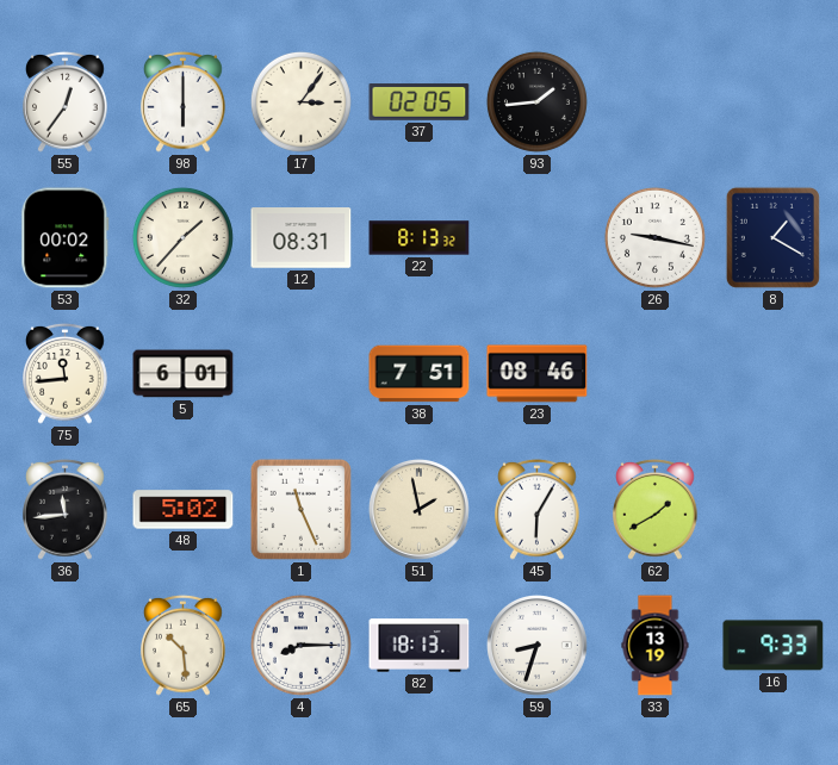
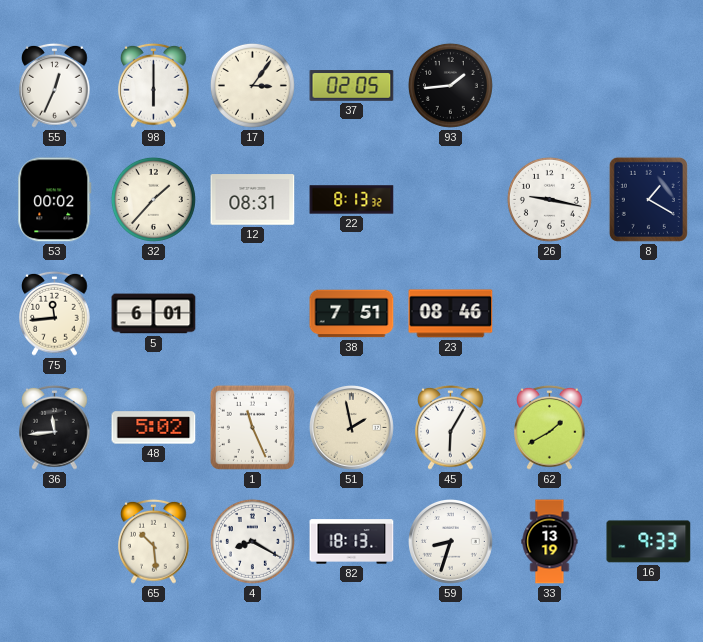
55: 12:36 -> 12:34
4: 8:15 -> 8:20
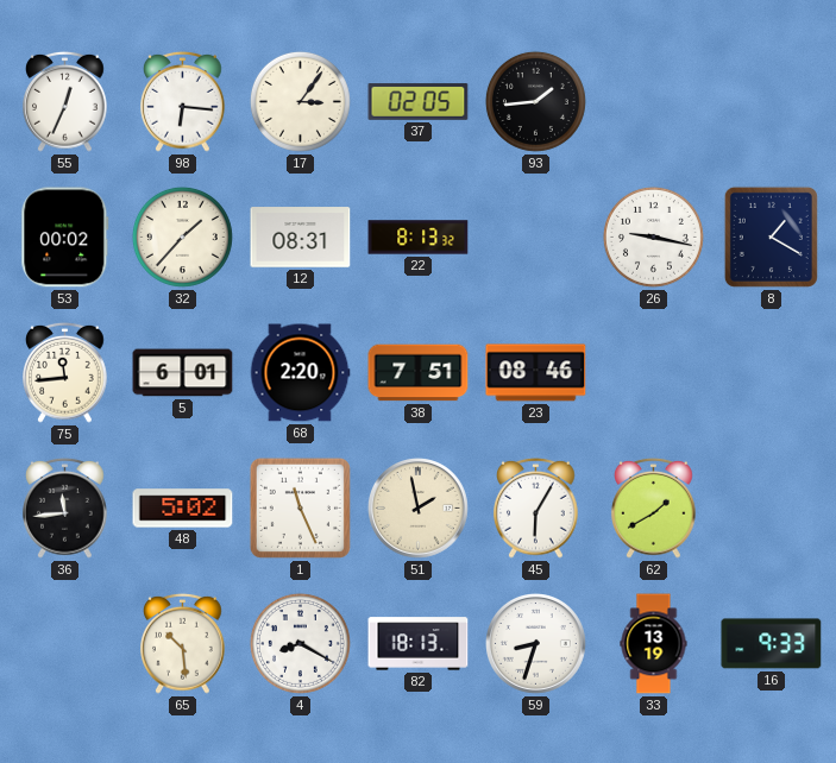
98: 6:00 -> 6:16
68: none -> 2:20
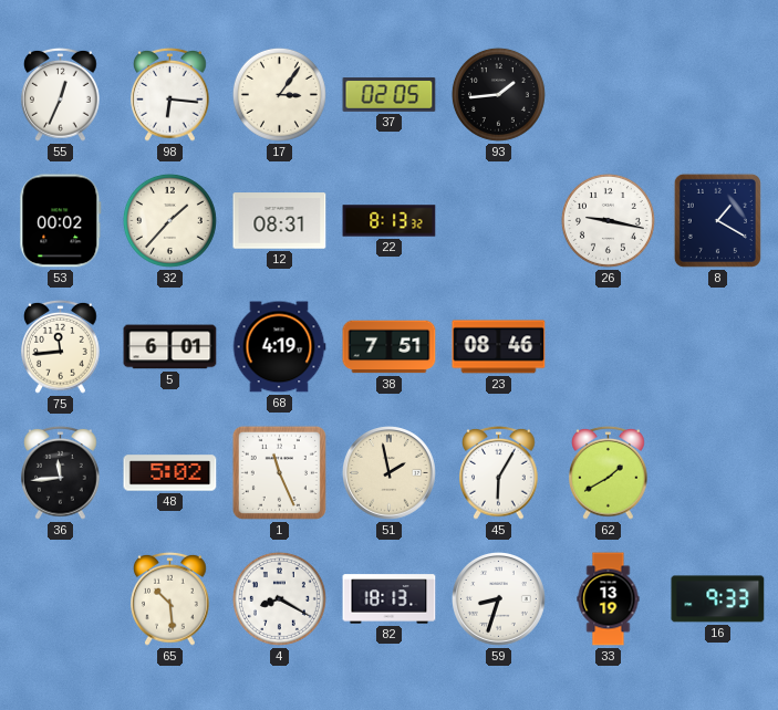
68: 2:20 -> 4:19
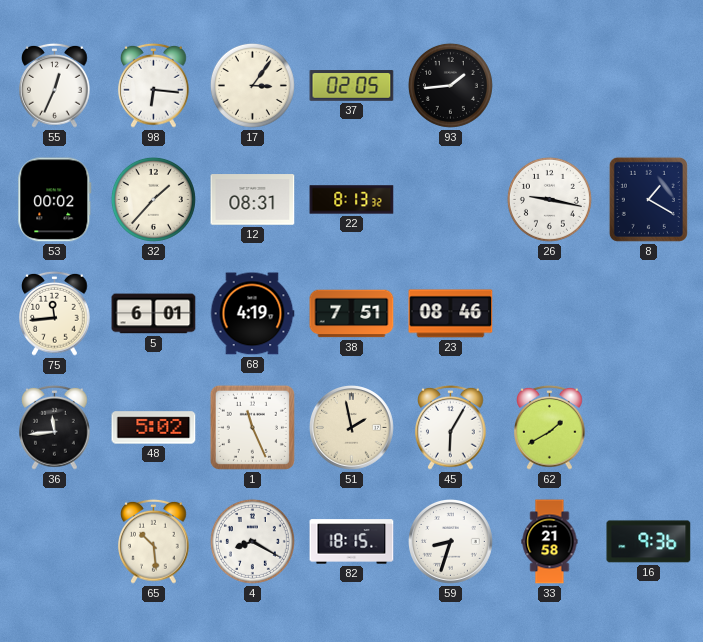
82: 18:13 -> 18:15
33: 13:19 -> 21:58
16: 9:33 -> 9:36
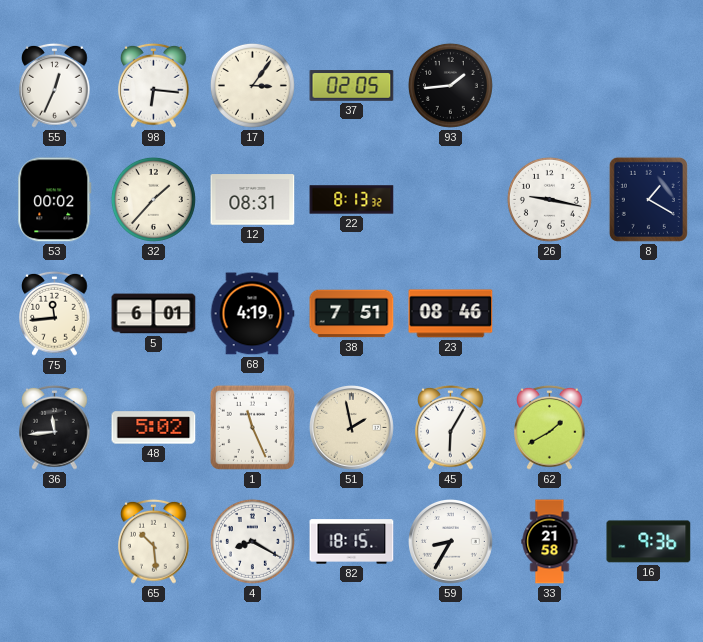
59: 8:33 -> 8:35
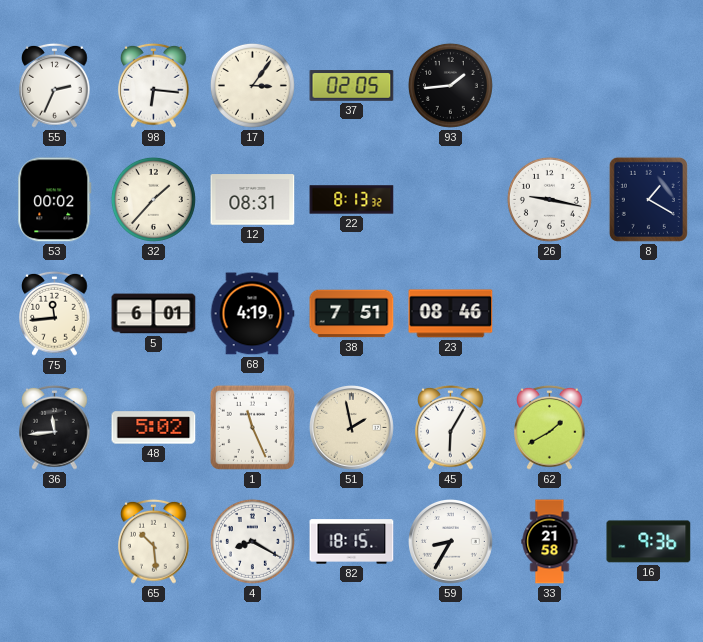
55: 12:34 -> 2:34
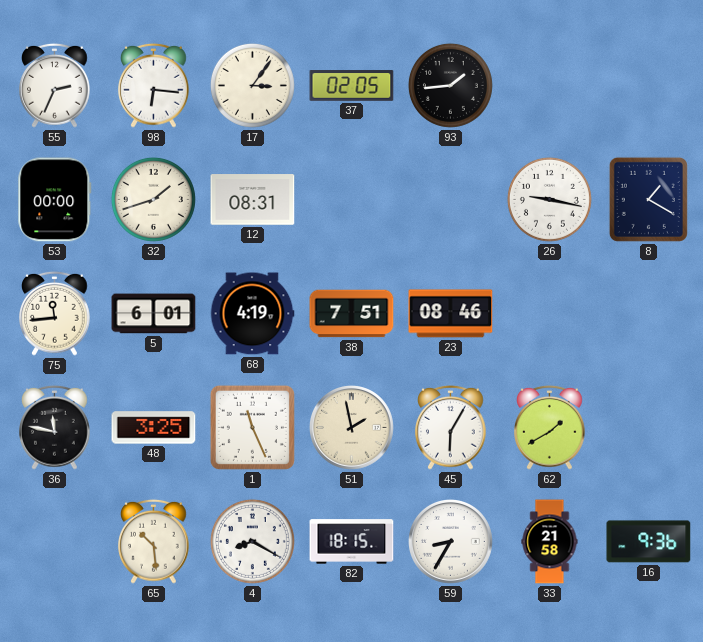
53: 00:02 -> 00:00
32: 1:37 -> 1:42
22: 8:13 -> none
36: 11:44 -> 11:47
48: 5:02 -> 3:25
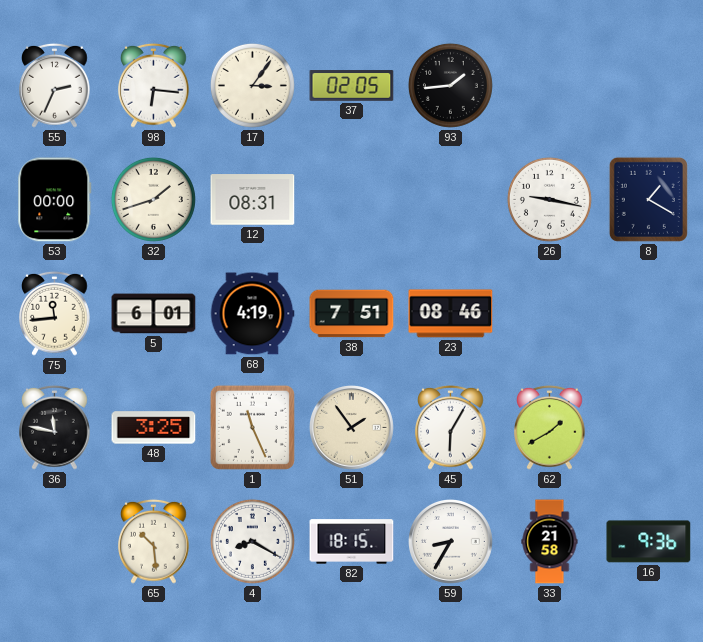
51: 1:58 -> 1:54
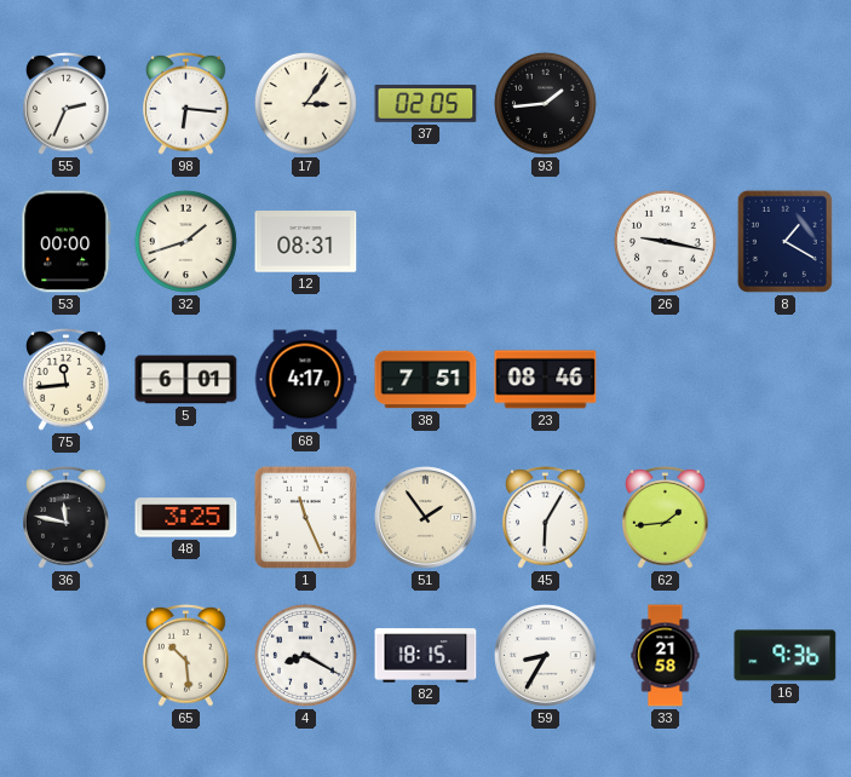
68: 4:19 -> 4:17
62: 1:40 -> 1:44
